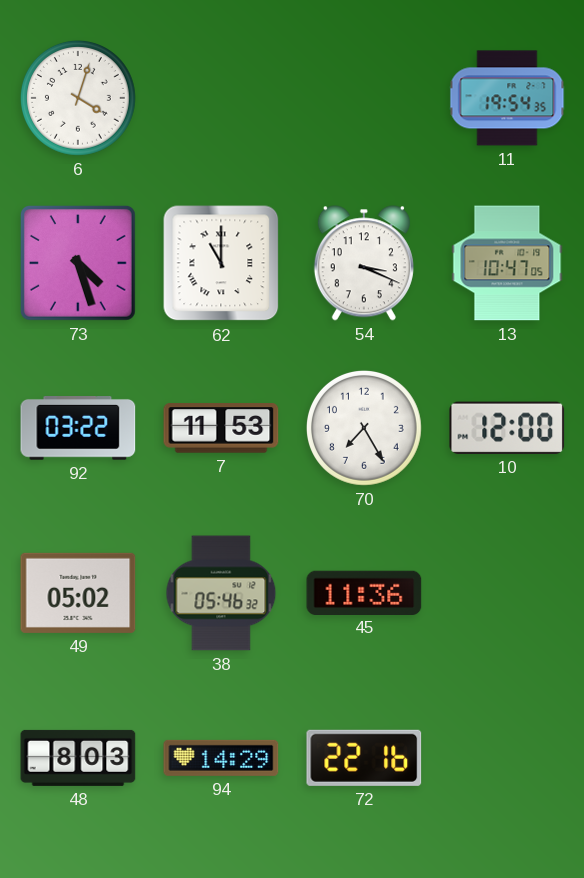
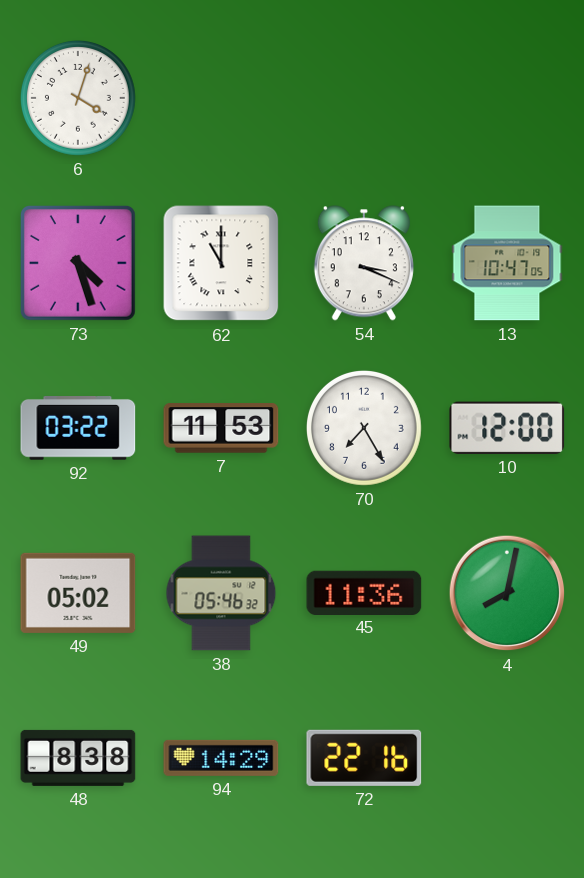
11: 19:54 -> none
4: none -> 8:02
48: 8:03 -> 8:38
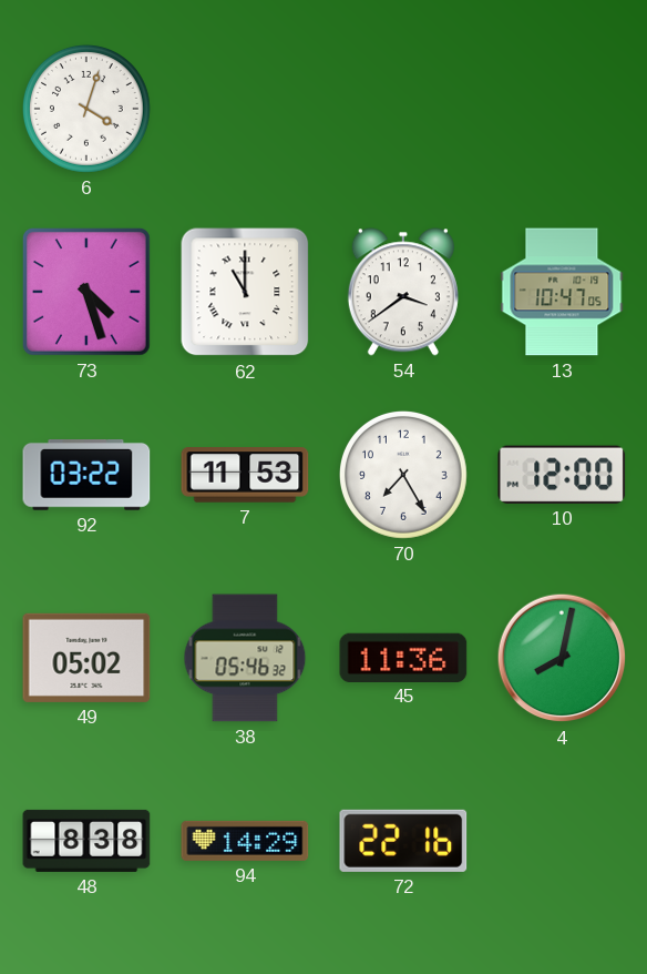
54: 3:19 -> 3:39
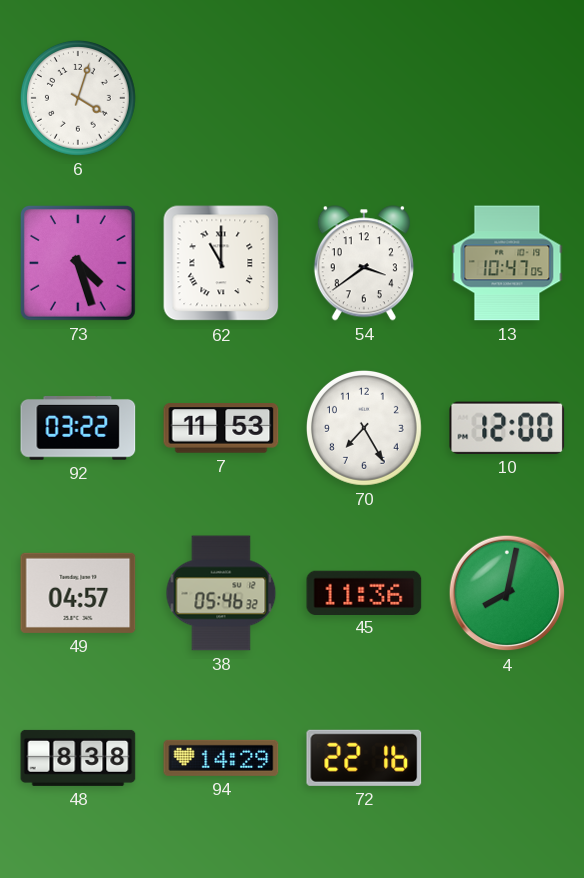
49: 05:02 -> 04:57
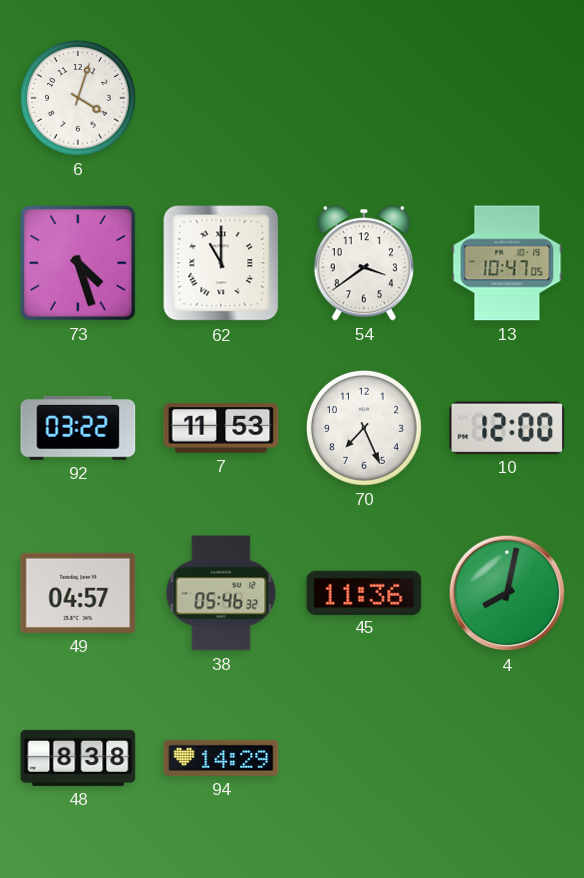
70: 7:25 -> 7:26
72: 22:16 -> none
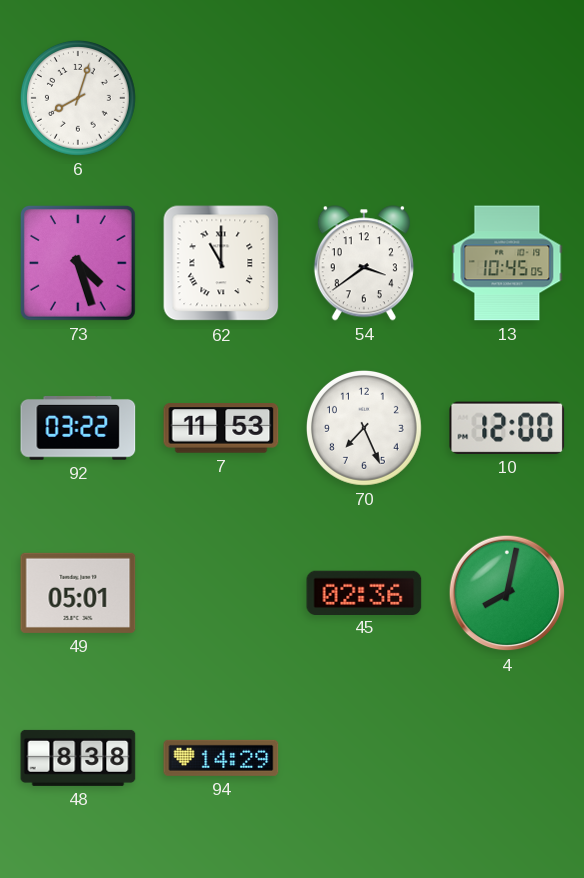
6: 4:03 -> 8:03
13: 10:47 -> 10:45
49: 04:57 -> 05:01
38: 05:46 -> none
45: 11:36 -> 02:36
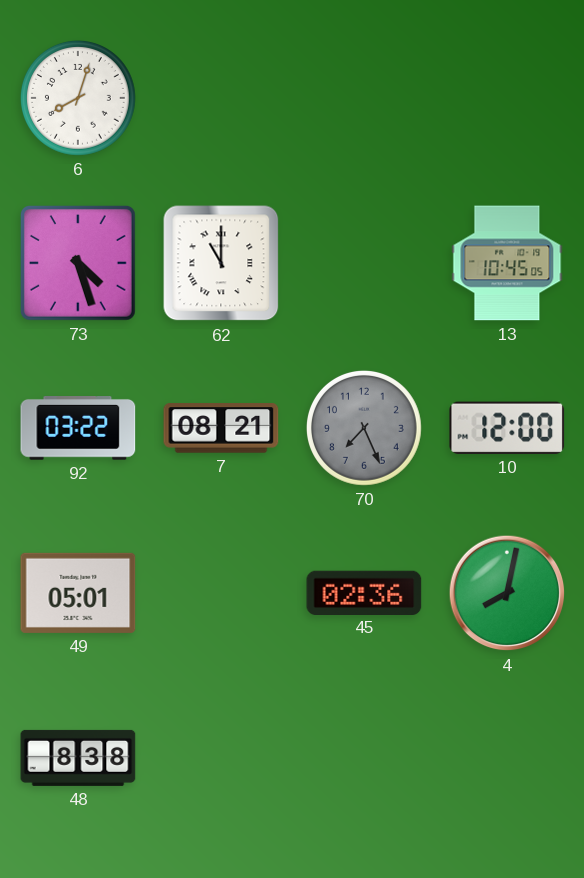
54: 3:39 -> none
7: 11:53 -> 08:21
70 dial: white -> grey
94: 14:29 -> none
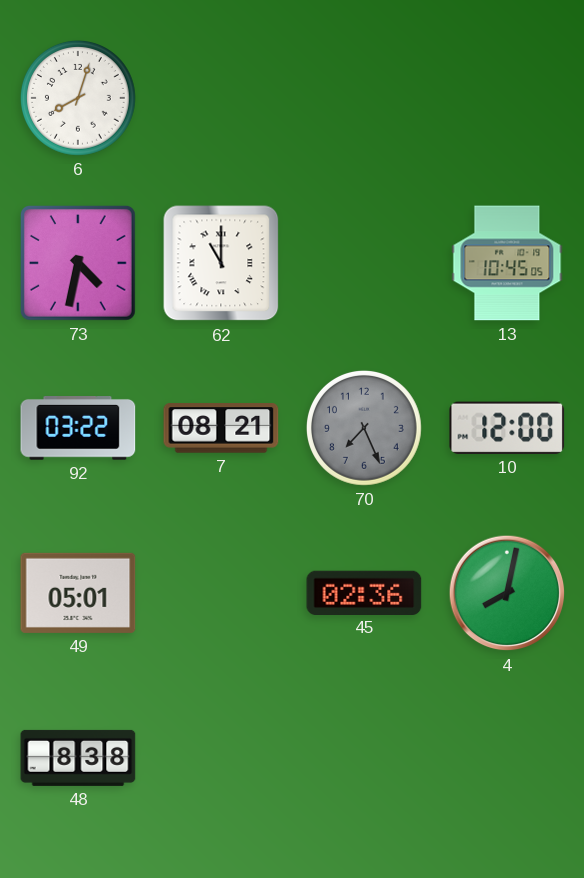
73: 4:27 -> 4:32
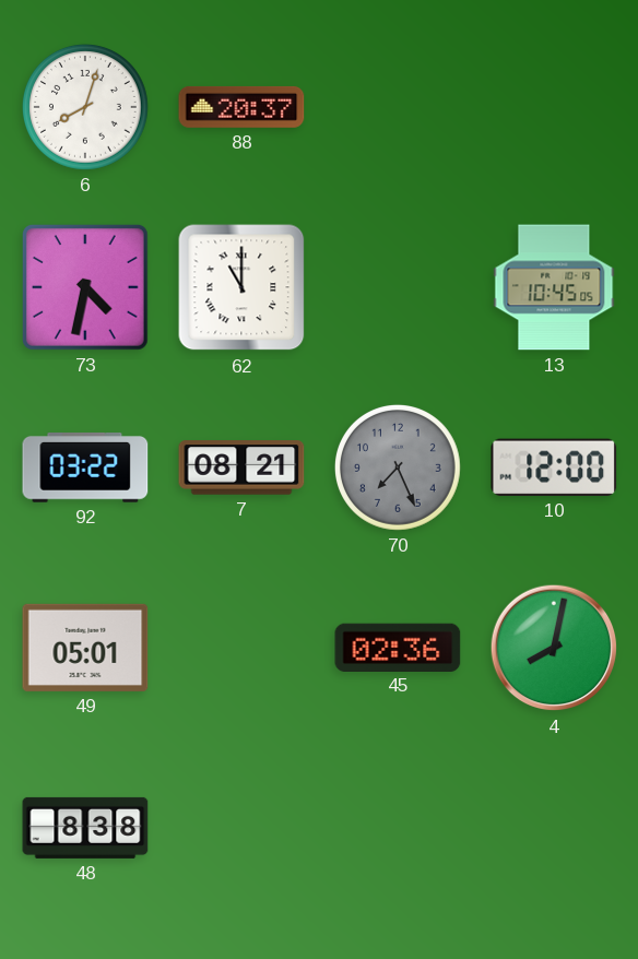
88: none -> 20:37
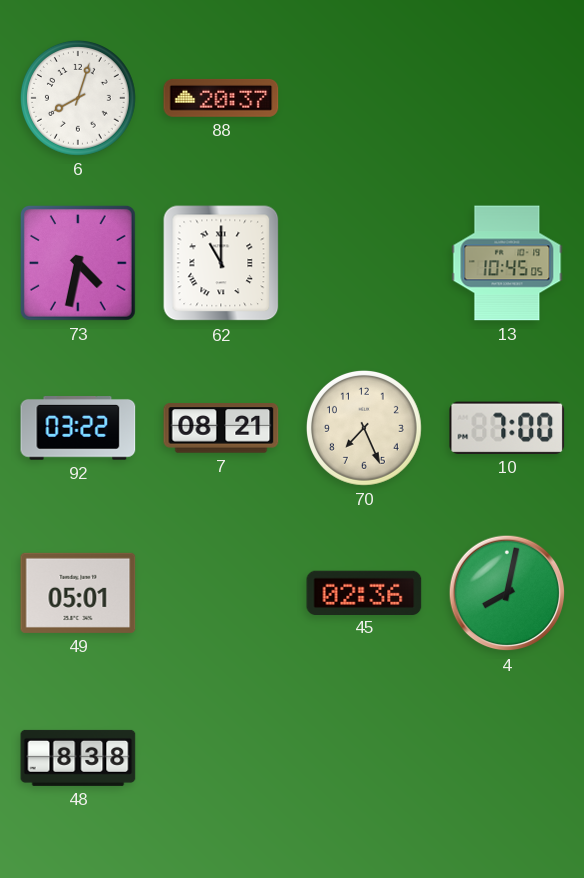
70 dial: grey -> cream
10: 12:00 -> 7:00
